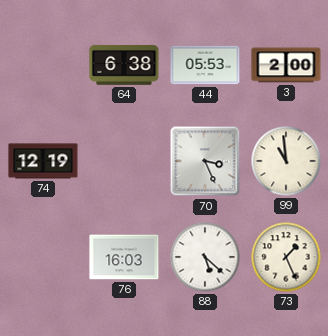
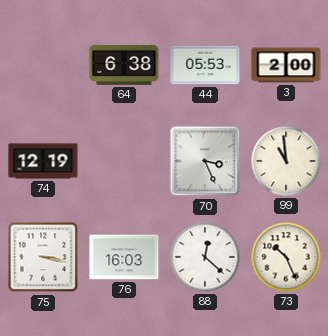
75: none -> 3:17
88: 5:22 -> 12:22
73: 1:26 -> 10:26
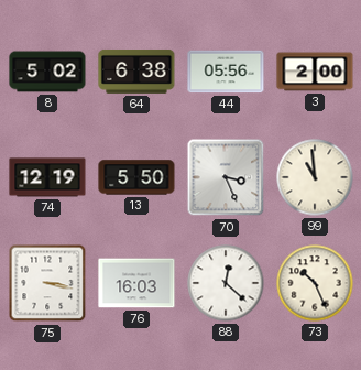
8: none -> 5:02
44: 05:53 -> 05:56
13: none -> 5:50
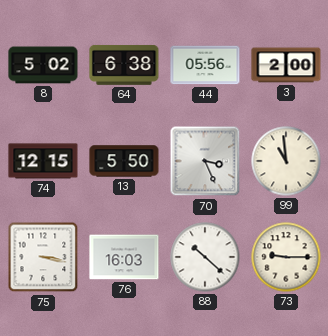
74: 12:19 -> 12:15
88: 12:22 -> 10:22
73: 10:26 -> 9:15
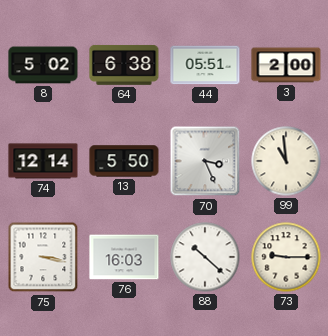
44: 05:56 -> 05:51
74: 12:15 -> 12:14
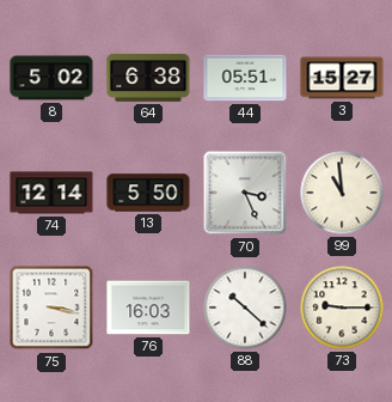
3: 2:00 -> 15:27
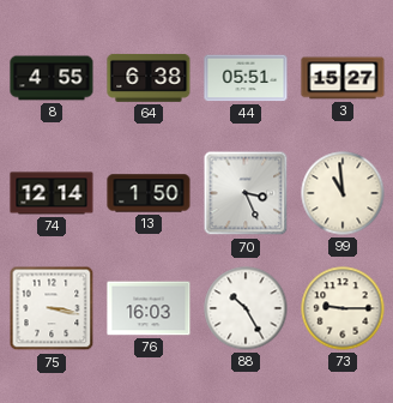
8: 5:02 -> 4:55
13: 5:50 -> 1:50
88: 10:22 -> 10:25
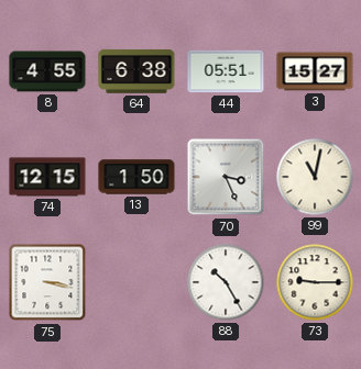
74: 12:14 -> 12:15
99: 10:59 -> 11:02
76: 16:03 -> none
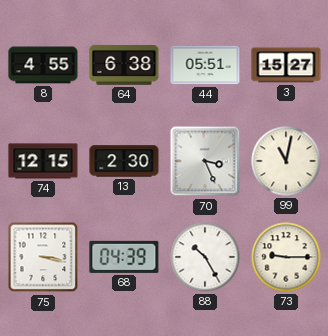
13: 1:50 -> 2:30
68: none -> 04:39
